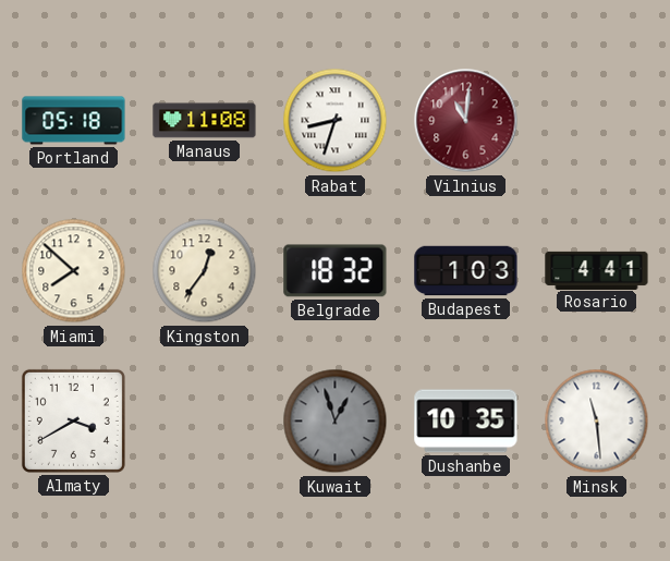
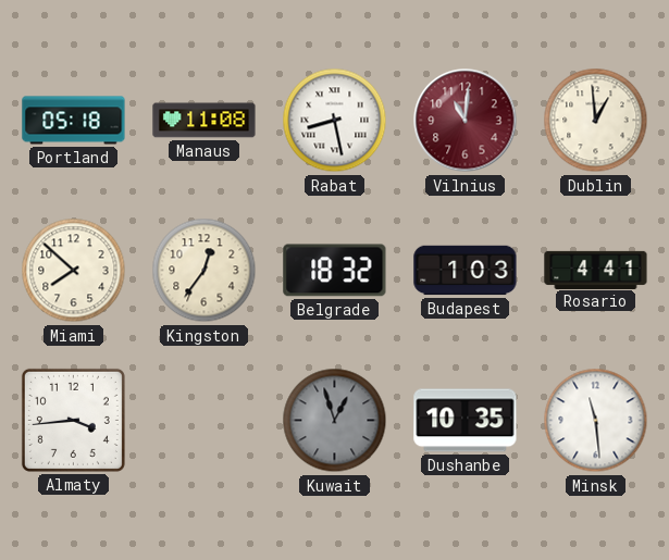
Rabat: 8:33 -> 8:28
Dublin: none -> 12:59
Almaty: 3:40 -> 3:44
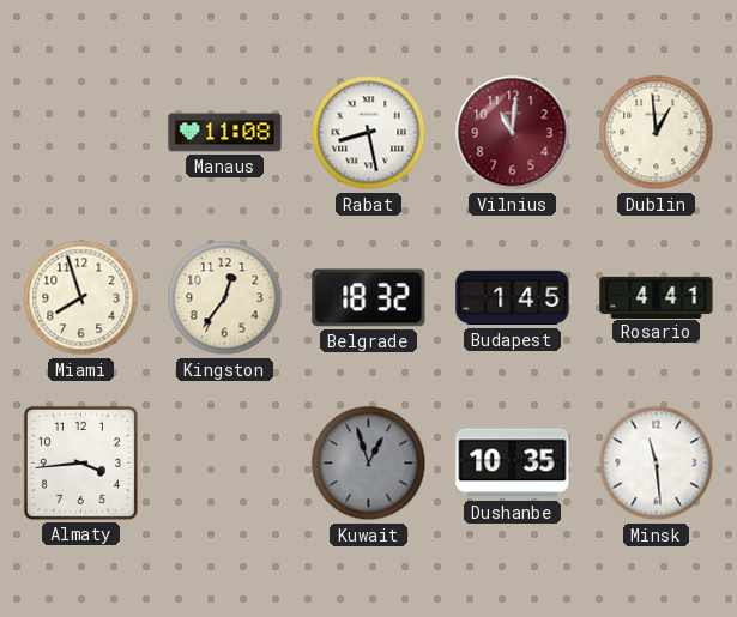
Portland: 05:18 -> none
Miami: 7:52 -> 7:57
Budapest: 1:03 -> 1:45
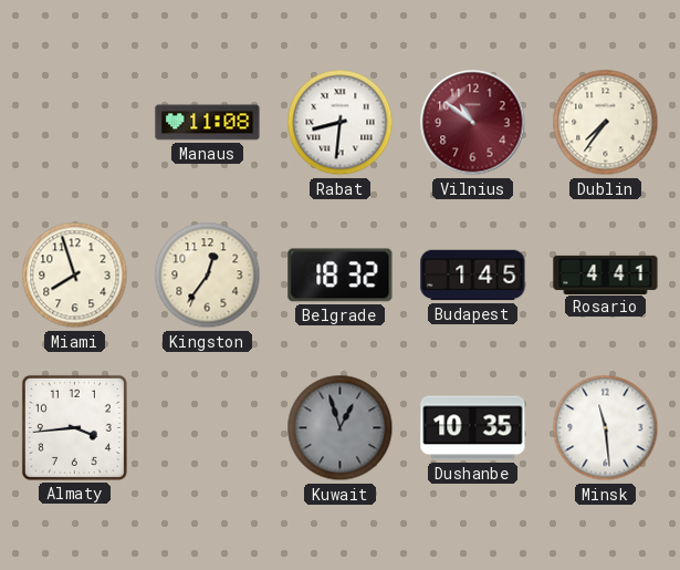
Rabat: 8:28 -> 8:31
Vilnius: 11:01 -> 10:51
Dublin: 12:59 -> 7:36
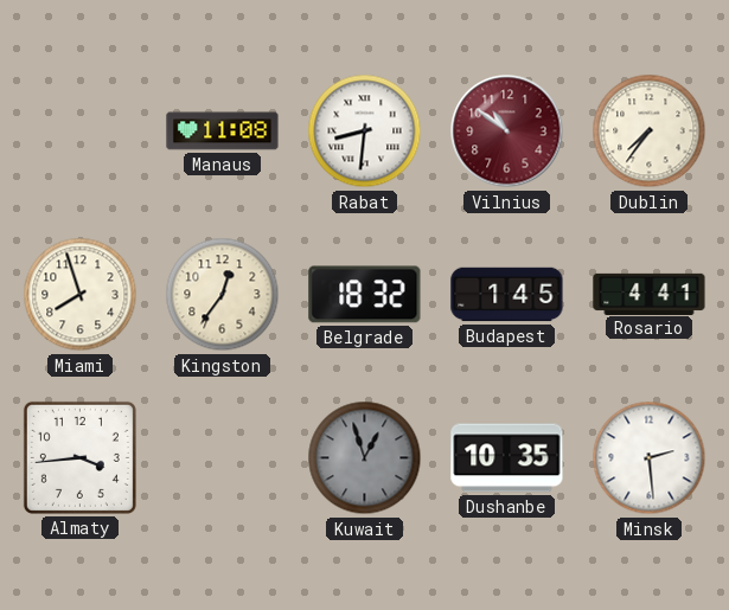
Minsk: 11:29 -> 2:29
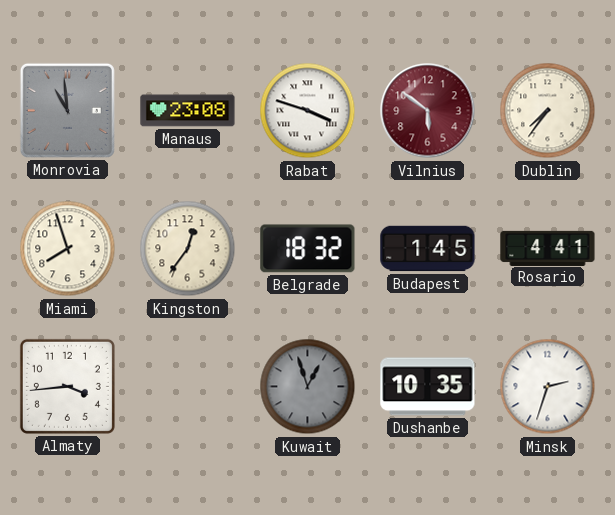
Monrovia: none -> 10:59
Manaus: 11:08 -> 23:08
Rabat: 8:31 -> 3:48
Vilnius: 10:51 -> 5:51
Minsk: 2:29 -> 2:33
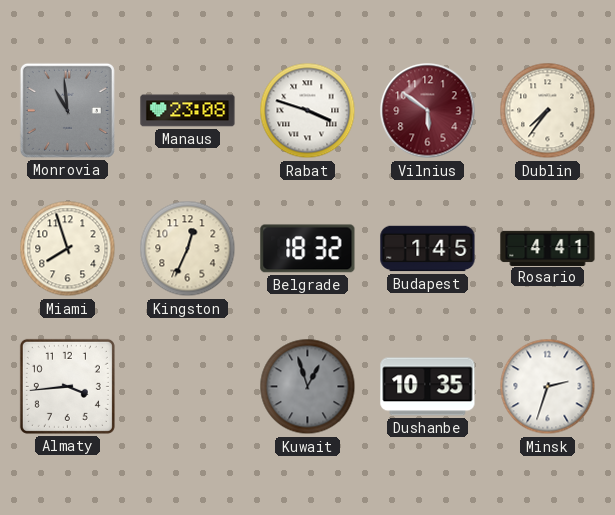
Kingston: 12:36 -> 12:34
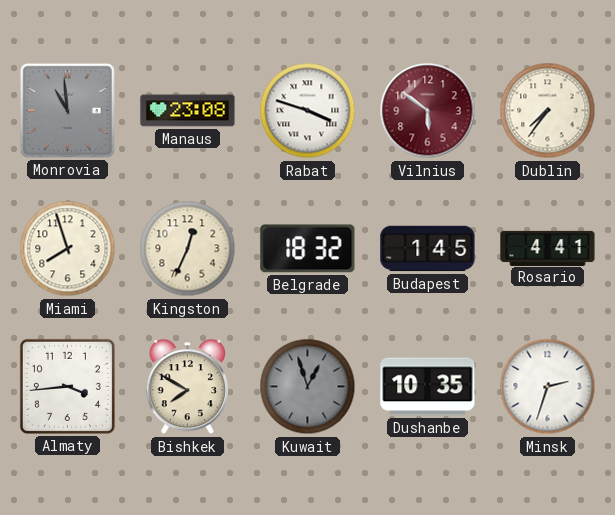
Bishkek: none -> 7:50
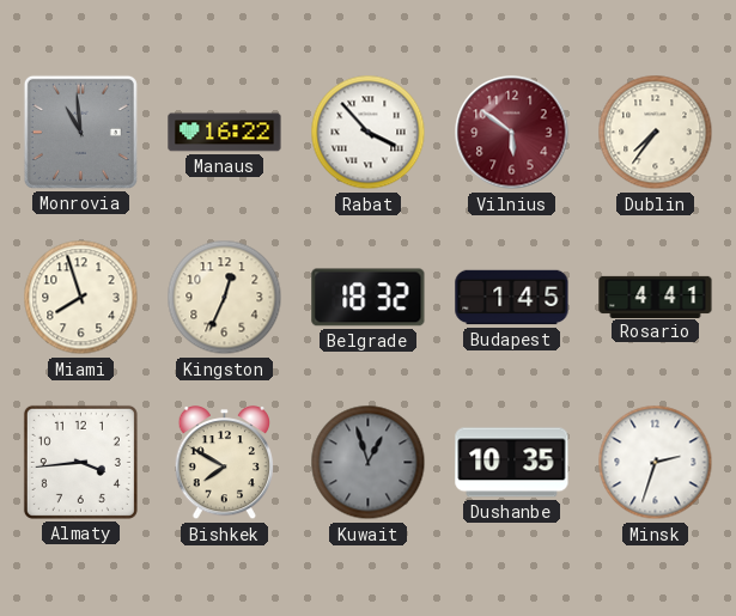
Manaus: 23:08 -> 16:22
Rabat: 3:48 -> 3:53
